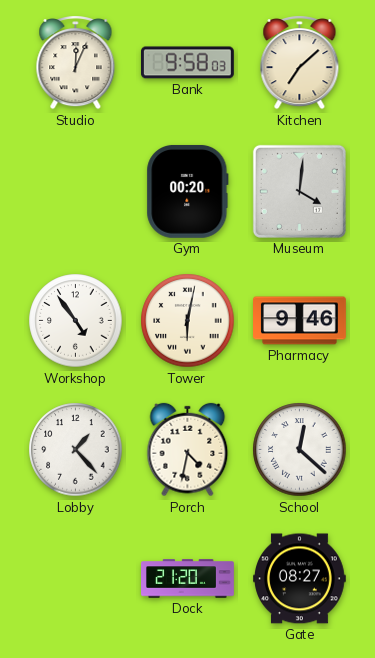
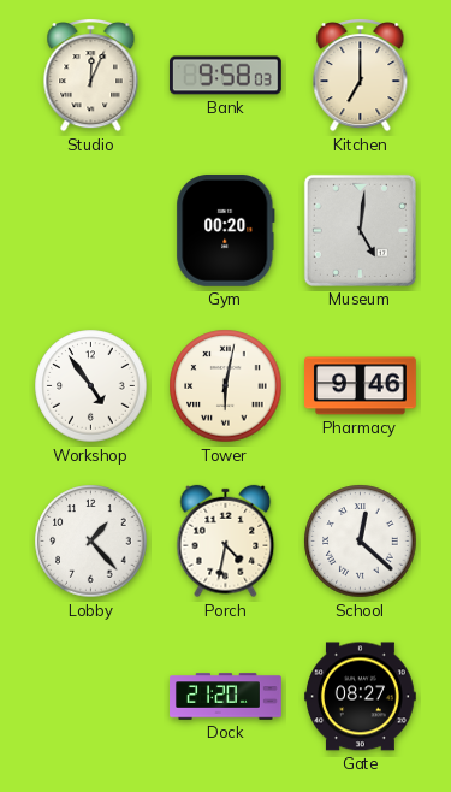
Kitchen: 7:08 -> 7:00
Museum: 4:01 -> 5:01
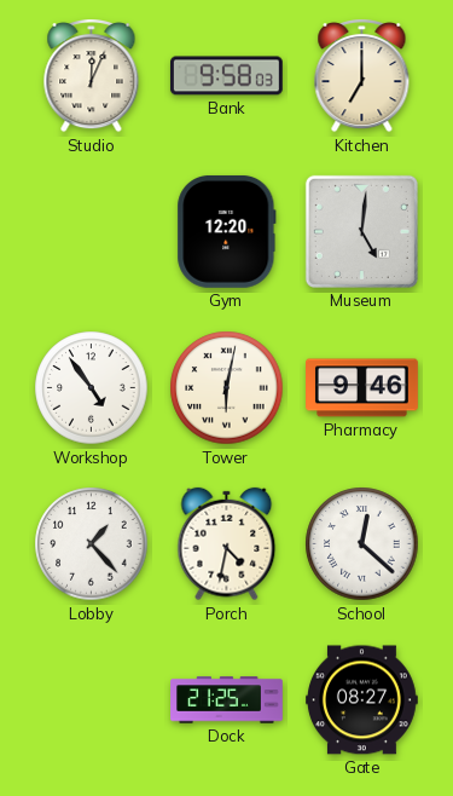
Gym: 00:20 -> 12:20
Dock: 21:20 -> 21:25
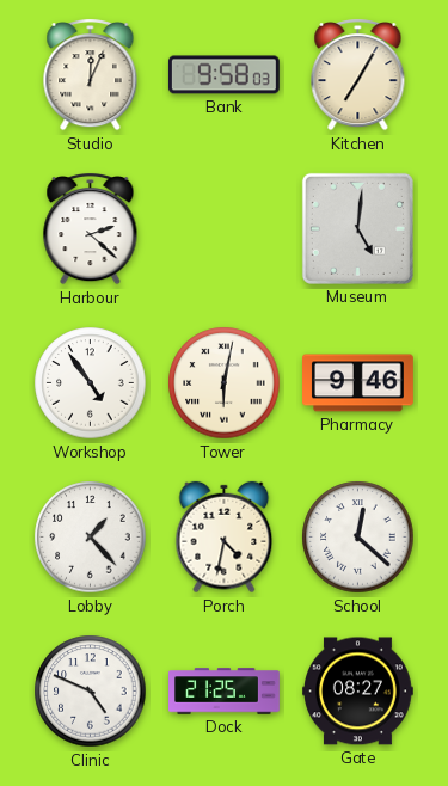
Kitchen: 7:00 -> 7:05
Harbour: none -> 2:22
Gym: 12:20 -> none
Clinic: none -> 4:49
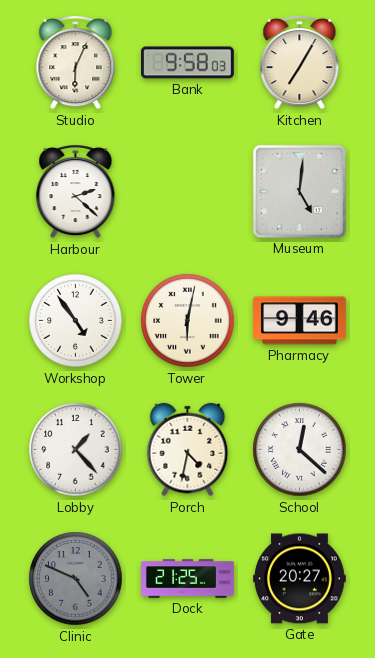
Studio: 12:04 -> 6:04
Clinic dial: white -> grey
Gate: 08:27 -> 20:27
